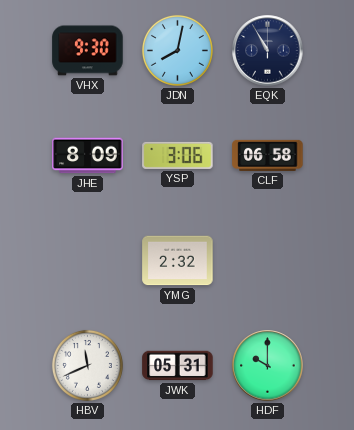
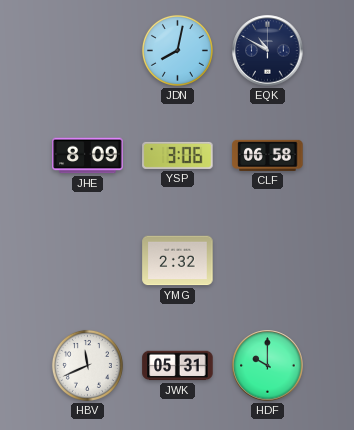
VHX: 9:30 -> none
EQK: 10:55 -> 10:50
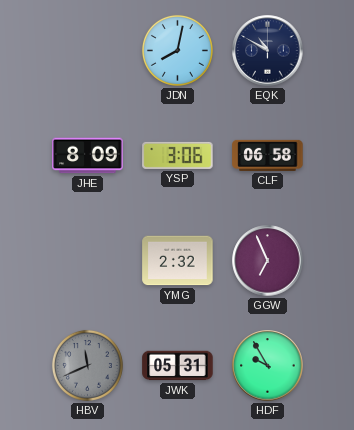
GGW: none -> 6:56
HBV dial: white -> grey
HDF: 10:00 -> 9:55
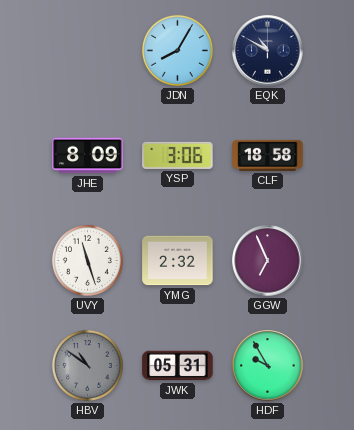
JDN: 8:02 -> 8:05
CLF: 06:58 -> 18:58
UVY: none -> 11:27
HBV: 11:41 -> 10:51
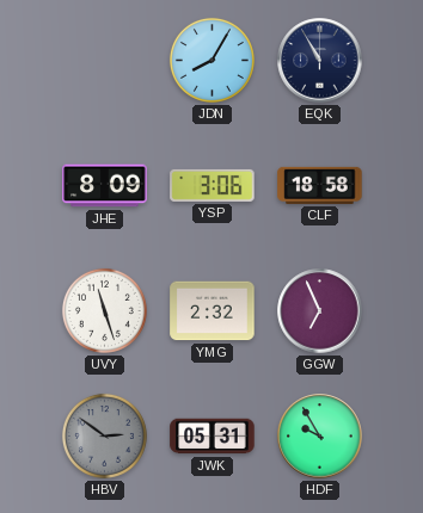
EQK: 10:50 -> 10:55
HBV: 10:51 -> 2:51
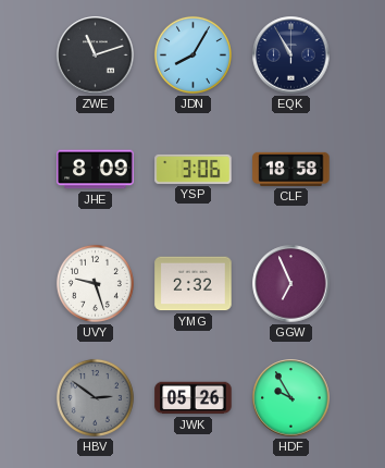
ZWE: none -> 11:12
UVY: 11:27 -> 9:27
JWK: 05:31 -> 05:26
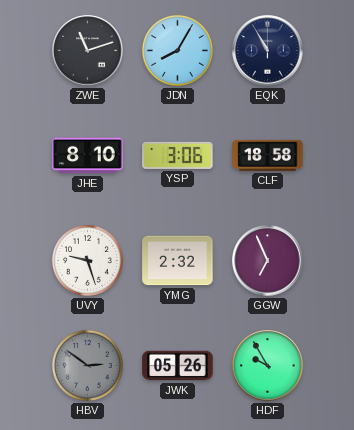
JHE: 8:09 -> 8:10
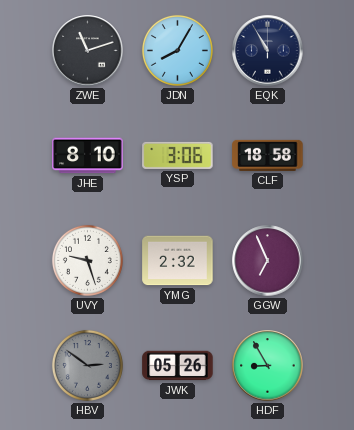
HDF: 9:55 -> 8:55
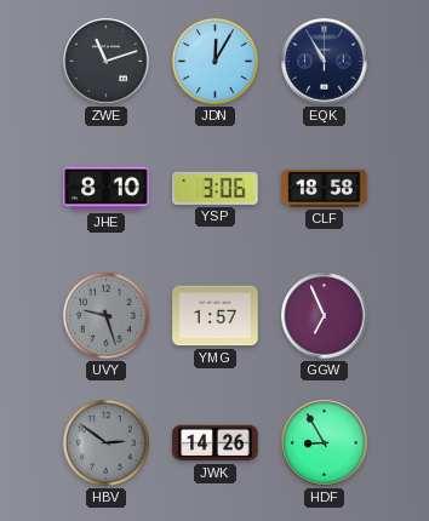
JDN: 8:05 -> 12:05
UVY dial: white -> grey
YMG: 2:32 -> 1:57
JWK: 05:26 -> 14:26
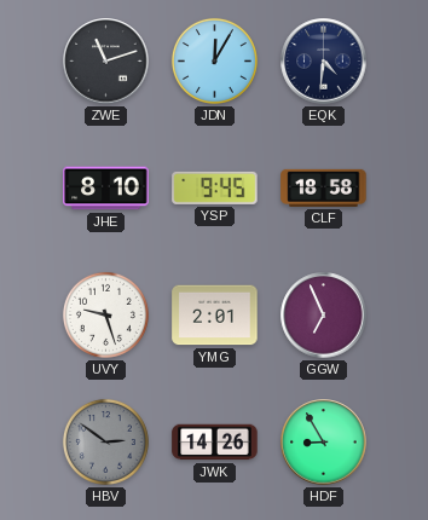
EQK: 10:55 -> 4:31
YSP: 3:06 -> 9:45
UVY dial: grey -> white
YMG: 1:57 -> 2:01
